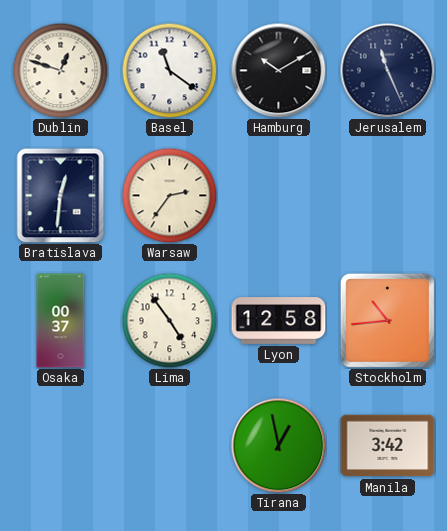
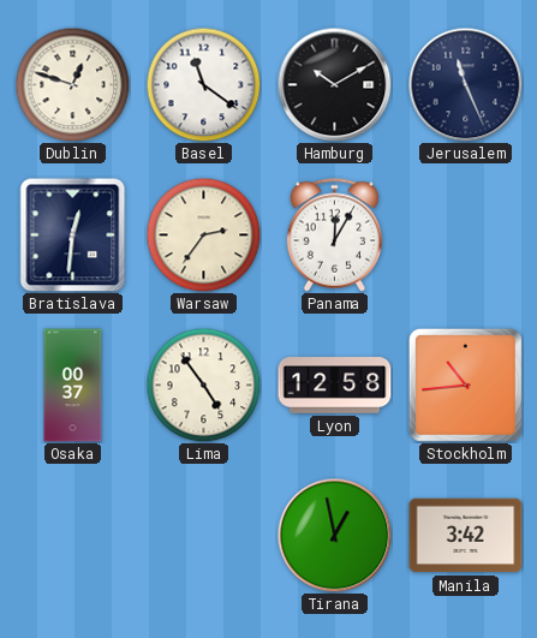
Panama: none -> 12:05
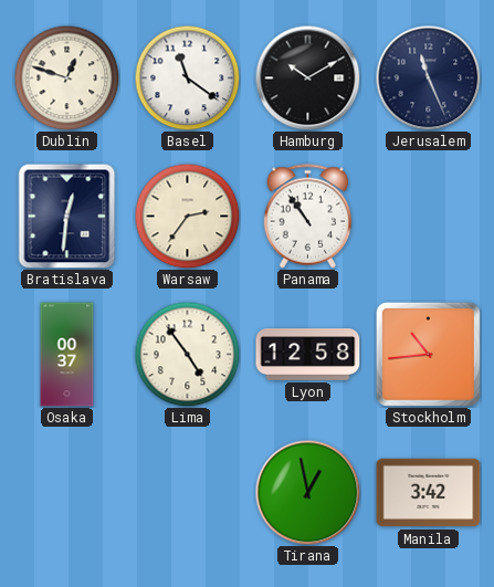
Panama: 12:05 -> 10:54
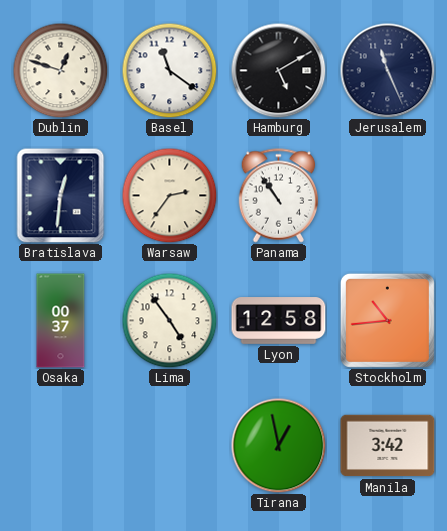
Hamburg: 10:10 -> 5:10
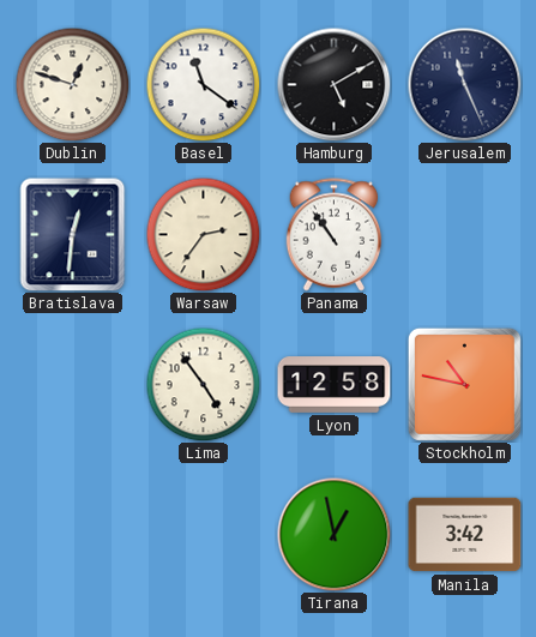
Osaka: 00:37 -> none
Stockholm: 10:44 -> 10:47
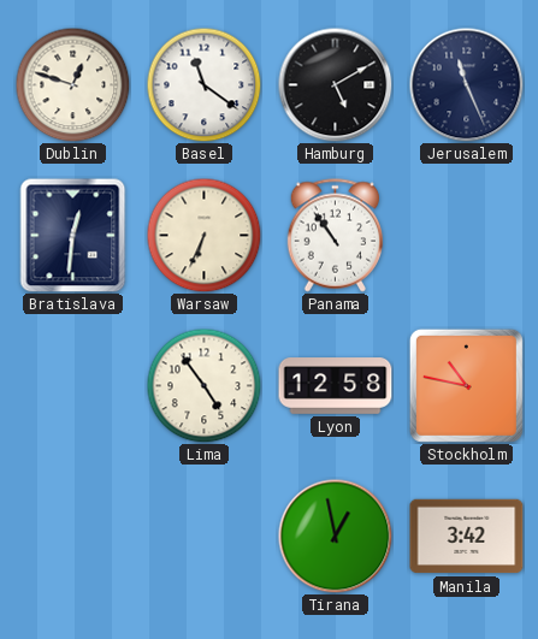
Warsaw: 2:36 -> 6:34
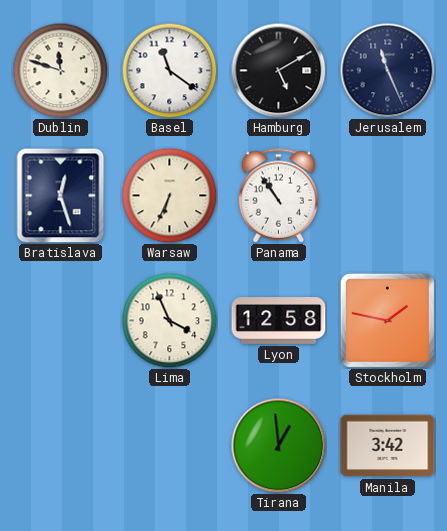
Dublin: 12:48 -> 11:48
Bratislava: 12:31 -> 12:27
Lima: 4:54 -> 3:56
Stockholm: 10:47 -> 1:47
Tirana: 12:58 -> 12:59
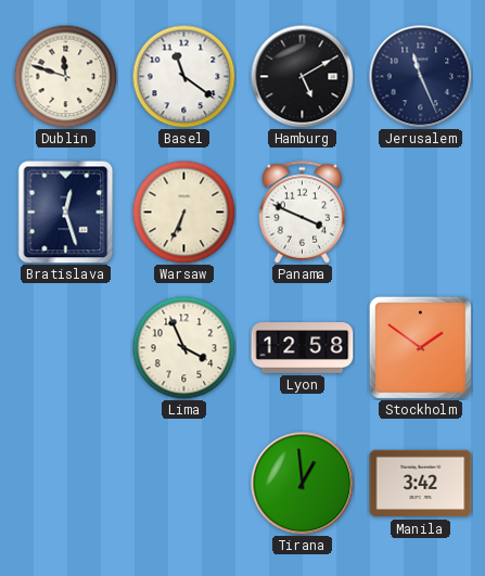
Panama: 10:54 -> 3:49
Stockholm: 1:47 -> 1:51
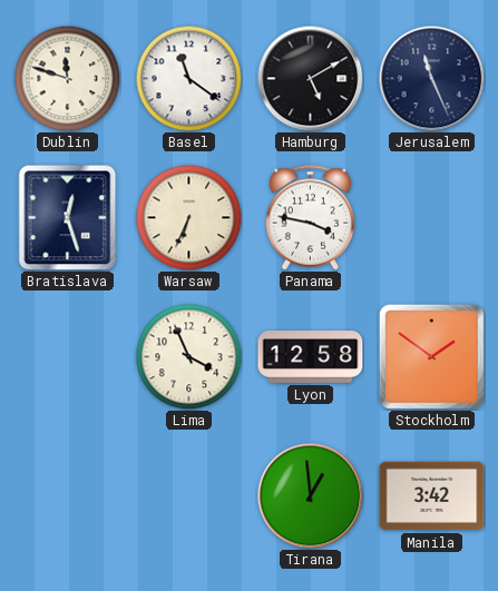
Panama: 3:49 -> 3:47
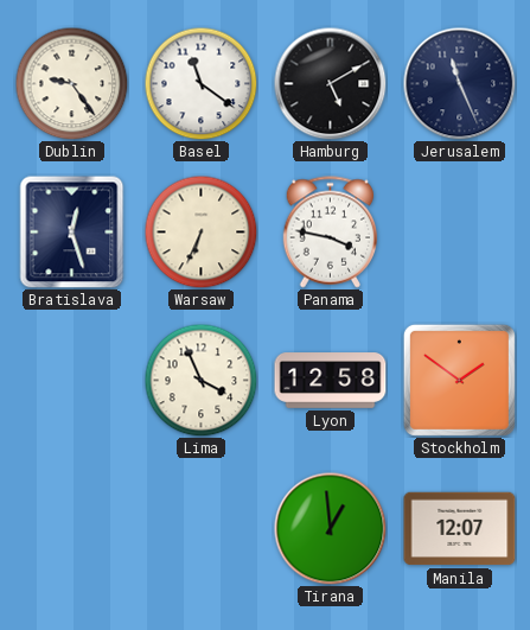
Dublin: 11:48 -> 9:24
Manila: 3:42 -> 12:07
